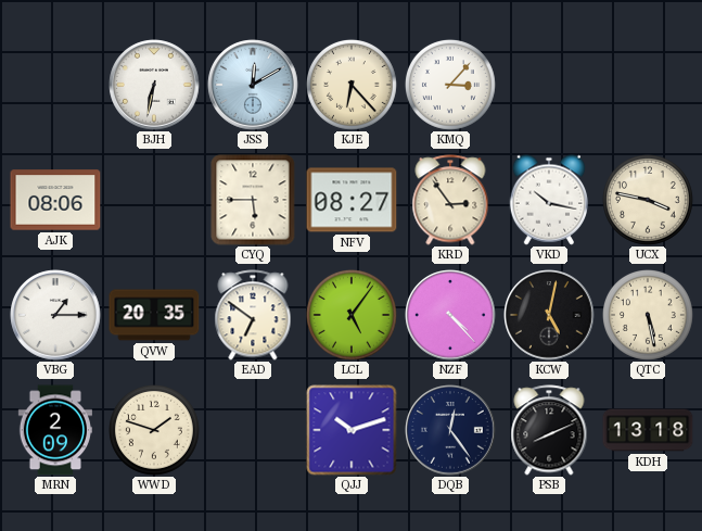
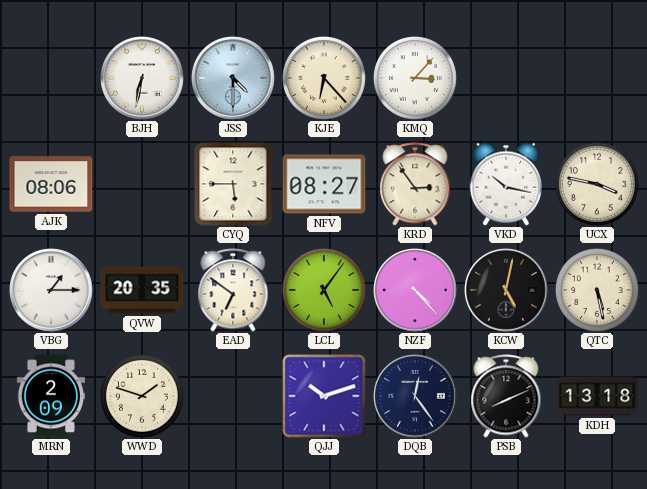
JSS: 12:10 -> 4:30
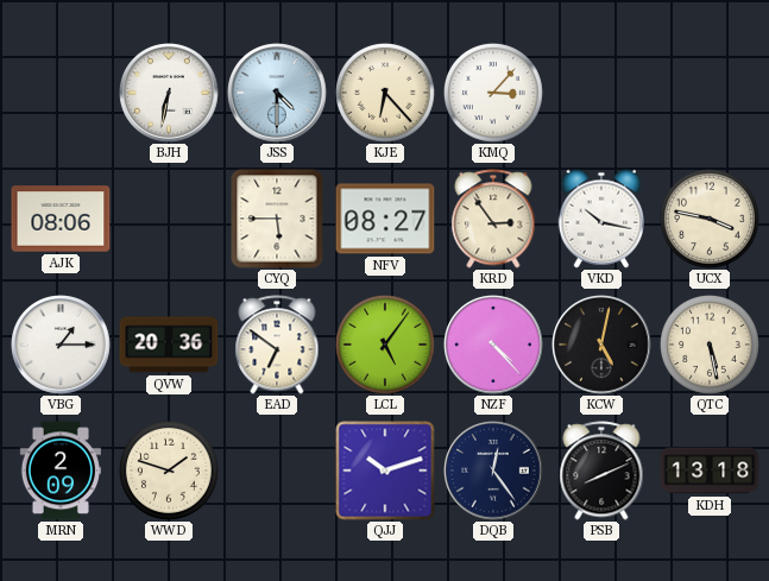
QVW: 20:35 -> 20:36
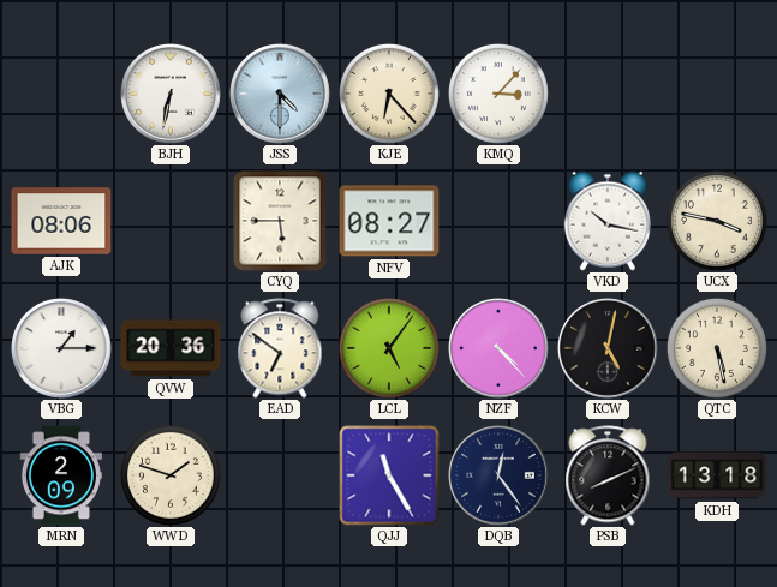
KRD: 2:54 -> none
QJJ: 10:12 -> 11:25
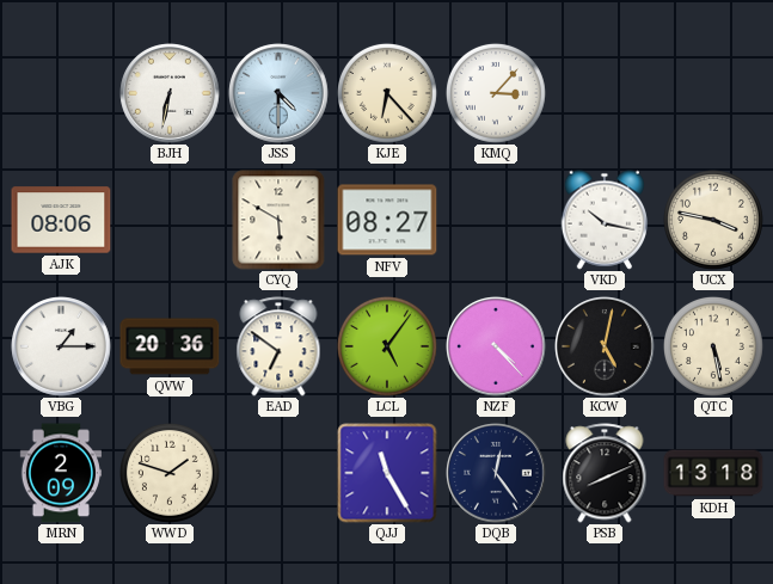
CYQ: 5:45 -> 5:50
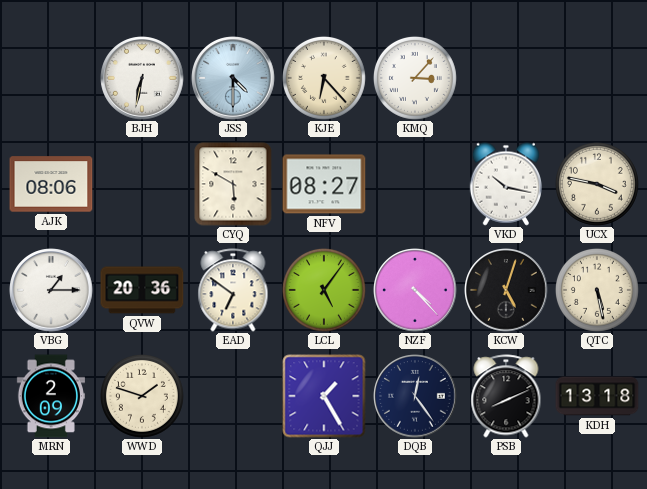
KCW: 5:02 -> 5:03
QJJ: 11:25 -> 1:25
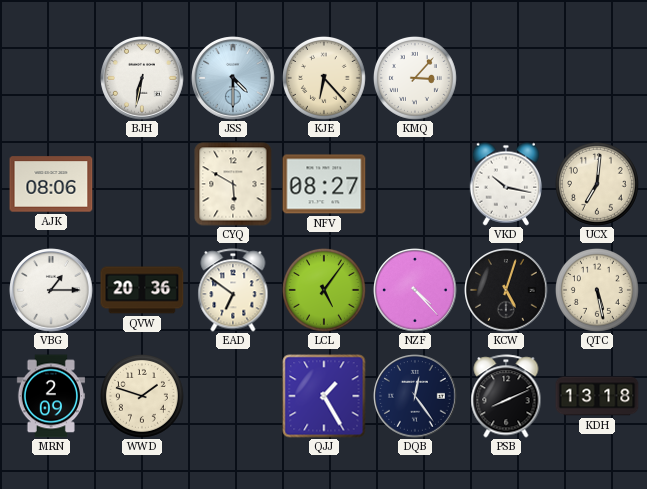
UCX: 3:47 -> 7:01
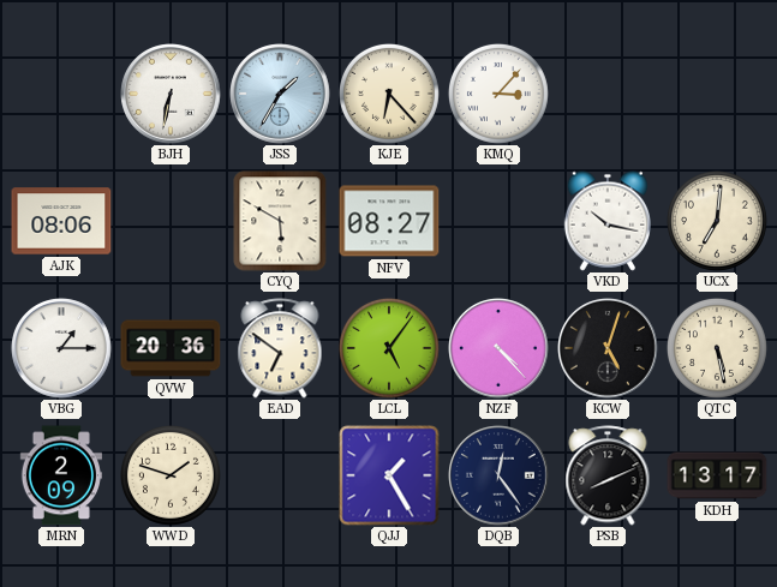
JSS: 4:30 -> 1:35
KDH: 13:18 -> 13:17
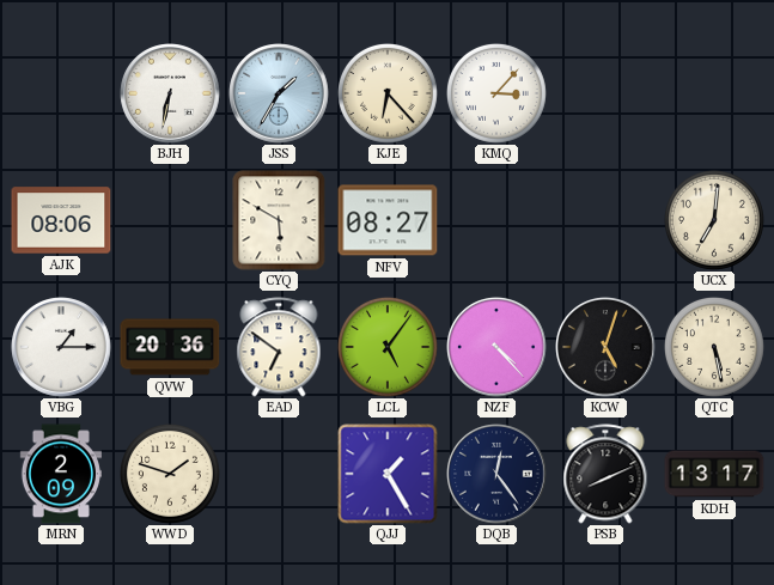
VKD: 10:17 -> none
